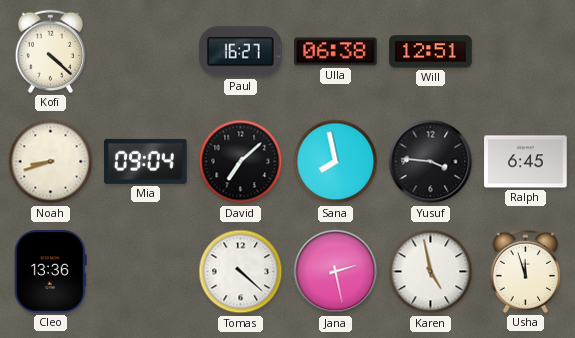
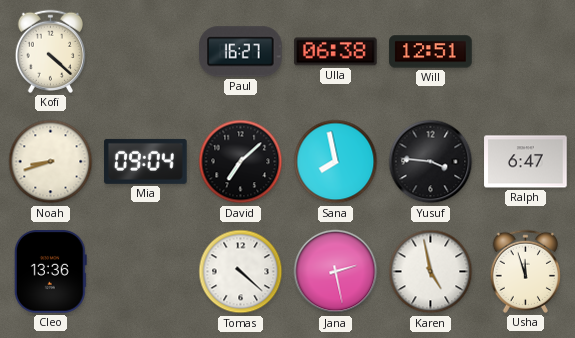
Ralph: 6:45 -> 6:47
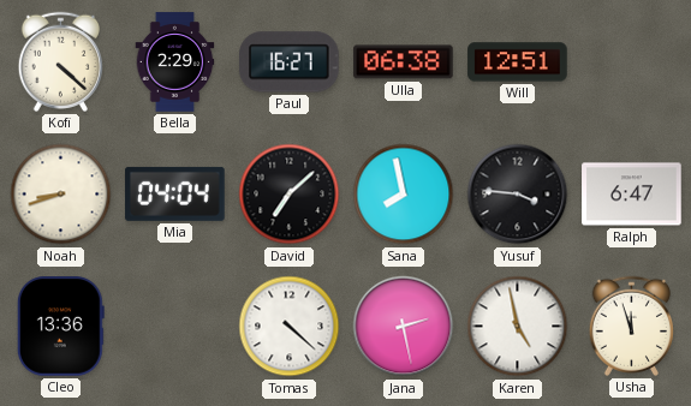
Bella: none -> 2:29
Mia: 09:04 -> 04:04
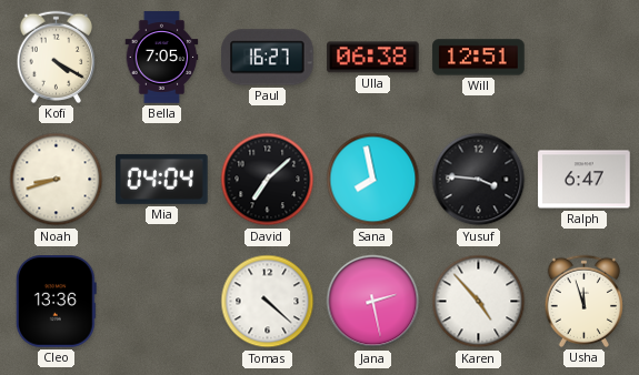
Kofi: 4:22 -> 4:20
Bella: 2:29 -> 7:05
Karen: 4:58 -> 4:53
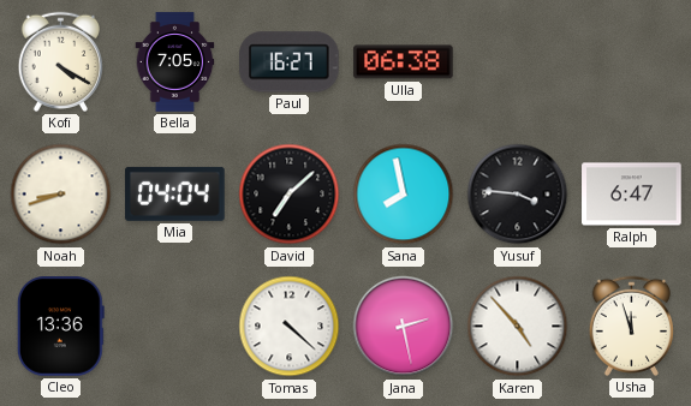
Will: 12:51 -> none
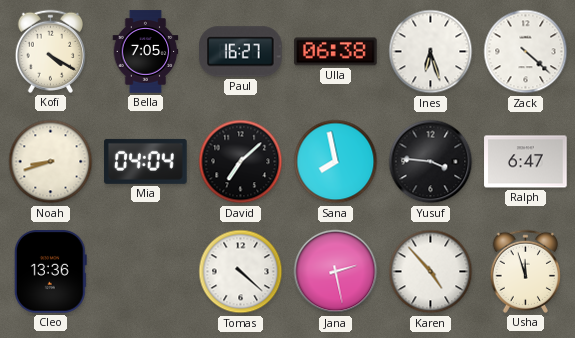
Ines: none -> 6:27
Zack: none -> 4:22
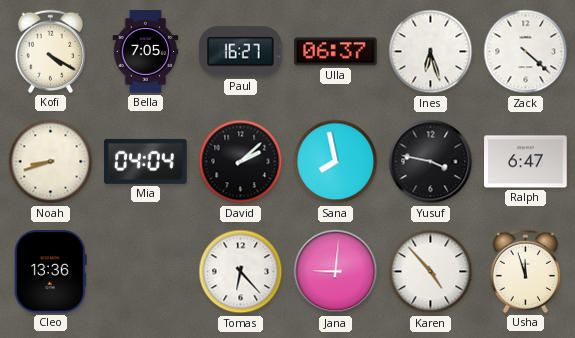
Ulla: 06:38 -> 06:37
David: 7:08 -> 2:08
Yusuf: 3:46 -> 3:47
Tomas: 4:22 -> 6:23
Jana: 2:28 -> 9:01
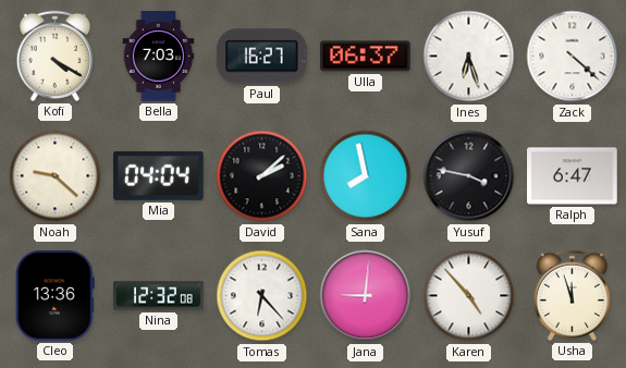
Bella: 7:05 -> 7:03
Noah: 8:42 -> 9:22
Nina: none -> 12:32
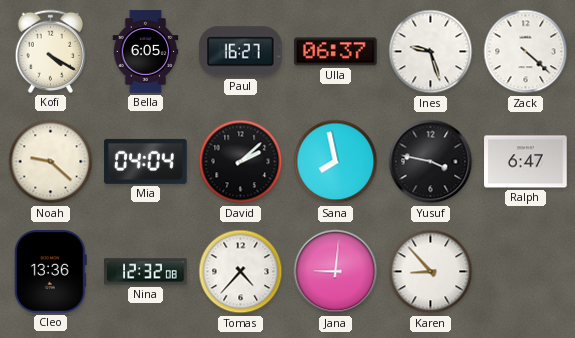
Bella: 7:03 -> 6:05
Ines: 6:27 -> 9:27
Tomas: 6:23 -> 4:37
Karen: 4:53 -> 8:53
Usha: 11:57 -> none
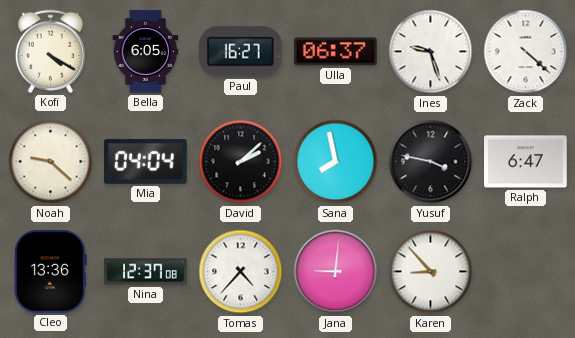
Nina: 12:32 -> 12:37
